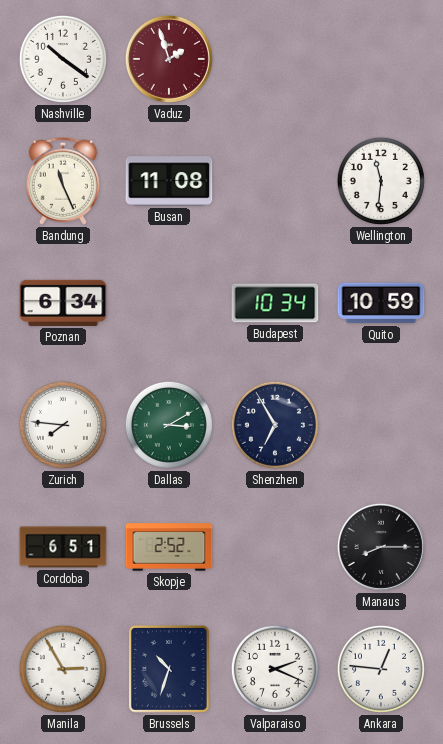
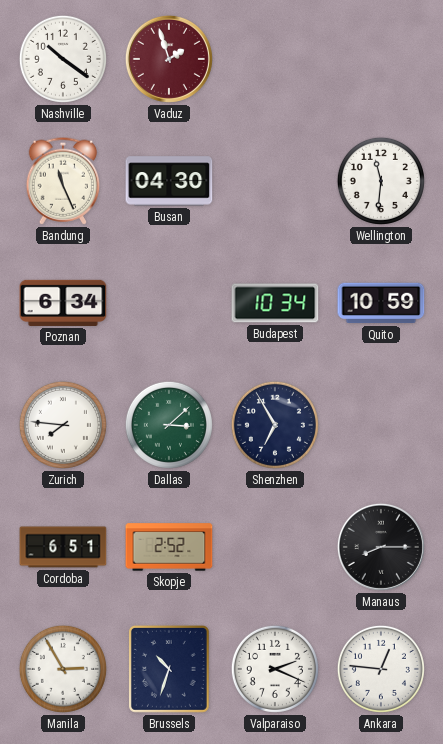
Busan: 11:08 -> 04:30
Dallas: 3:10 -> 3:08
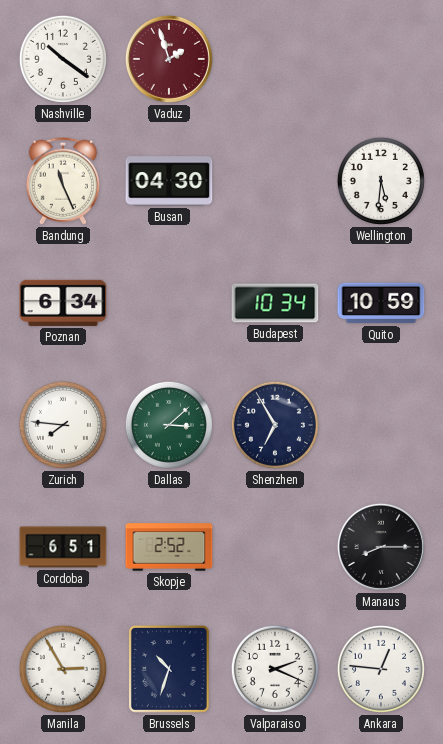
Wellington: 11:31 -> 5:31
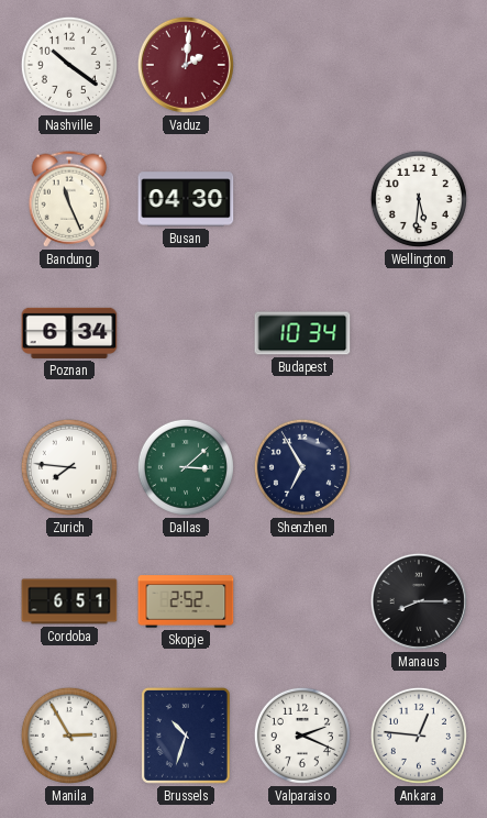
Vaduz: 1:57 -> 2:01
Quito: 10:59 -> none
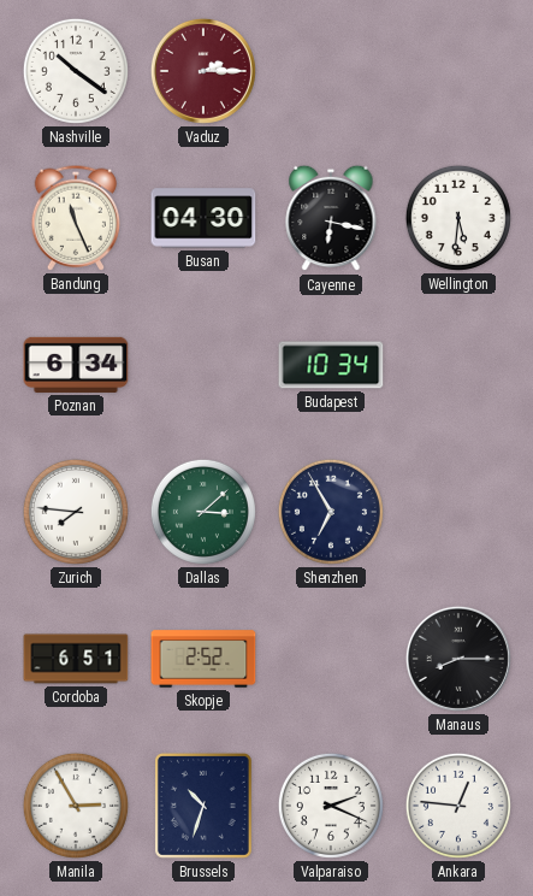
Vaduz: 2:01 -> 2:15
Cayenne: none -> 6:17
